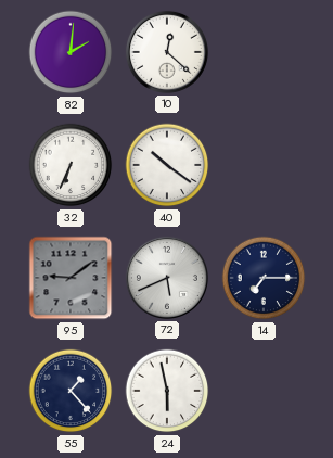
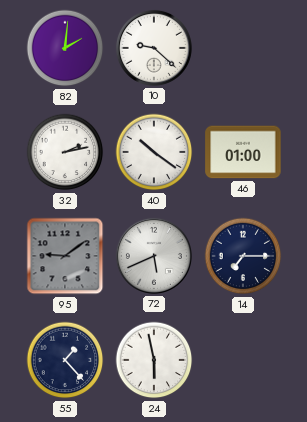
10: 12:22 -> 9:22
32: 6:34 -> 2:13
46: none -> 01:00
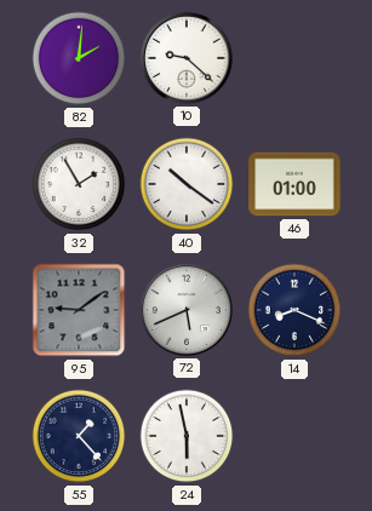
32: 2:13 -> 1:55
14: 7:15 -> 8:19
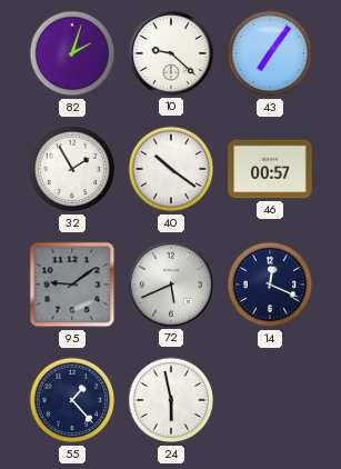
82: 2:01 -> 2:03
43: none -> 7:06
46: 01:00 -> 00:57
14: 8:19 -> 12:19
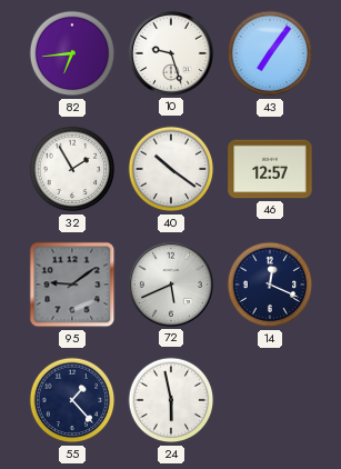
82: 2:03 -> 6:44
10: 9:22 -> 9:27
46: 00:57 -> 12:57
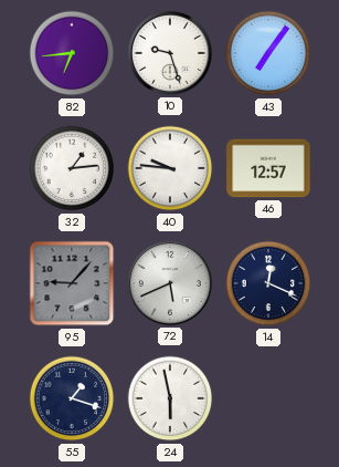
32: 1:55 -> 1:14
40: 10:21 -> 9:46
95: 9:09 -> 9:07
55: 1:23 -> 1:18
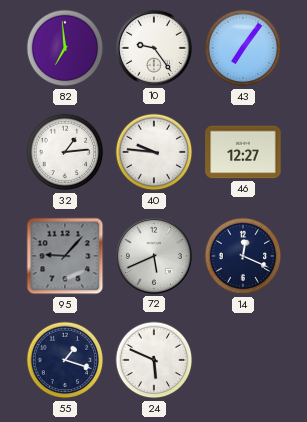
82: 6:44 -> 6:59
10: 9:27 -> 9:24
46: 12:57 -> 12:27
24: 5:58 -> 5:49
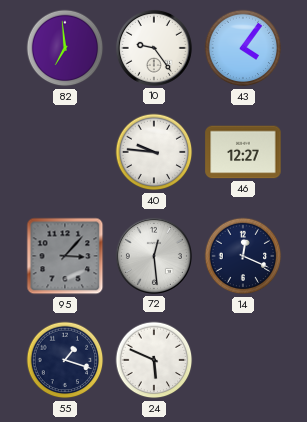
43: 7:06 -> 4:06
32: 1:14 -> none
95: 9:07 -> 3:07
72: 5:41 -> 12:29
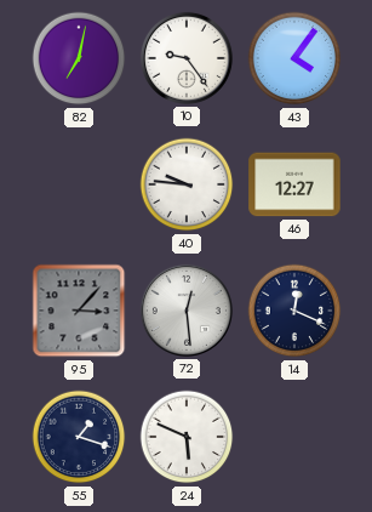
82: 6:59 -> 7:02
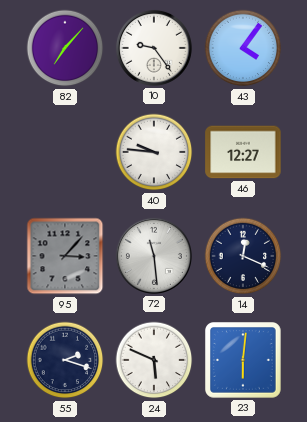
82: 7:02 -> 7:07
72: 12:29 -> 11:29
55: 1:18 -> 2:18
23: none -> 6:01
